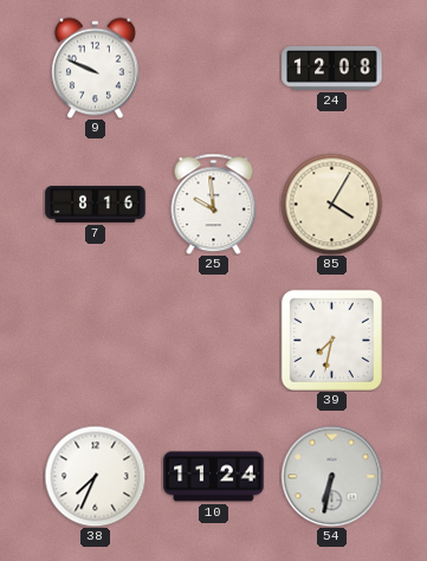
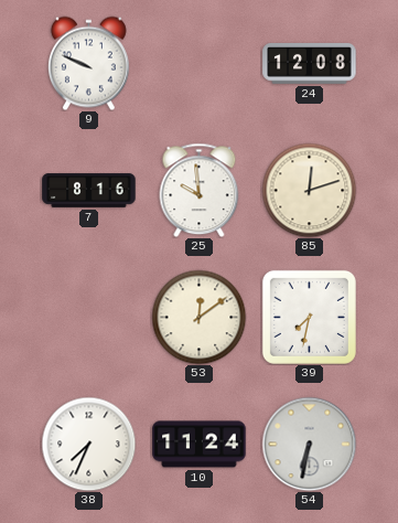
85: 4:05 -> 12:12
53: none -> 12:09
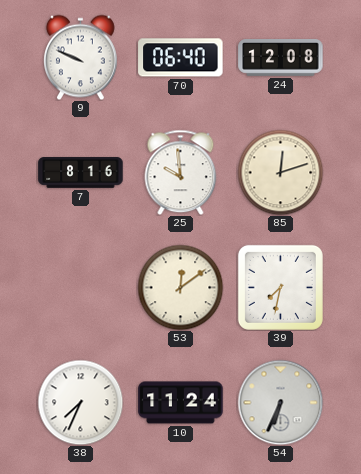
70: none -> 06:40
54: 6:32 -> 6:34
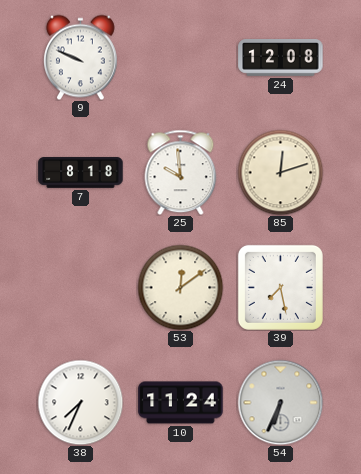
70: 06:40 -> none
7: 8:16 -> 8:18
39: 7:32 -> 7:28
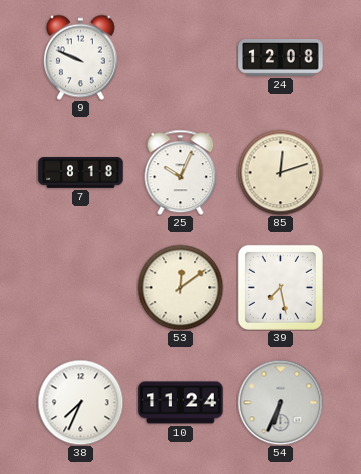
25: 9:59 -> 10:04
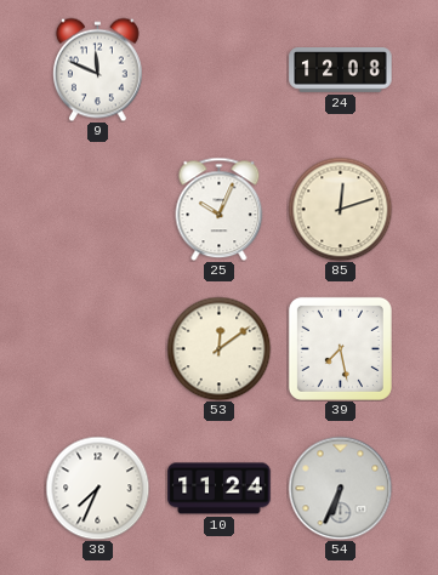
9: 9:49 -> 11:49
7: 8:18 -> none
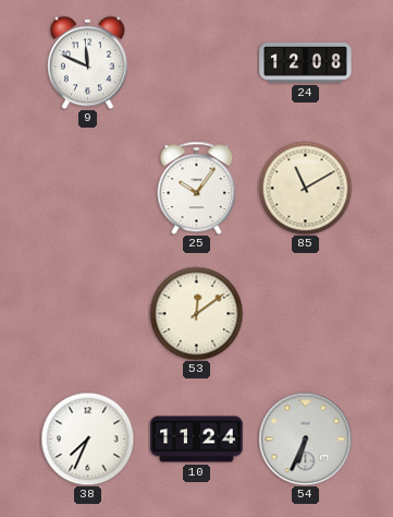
25: 10:04 -> 10:06
85: 12:12 -> 11:10
39: 7:28 -> none
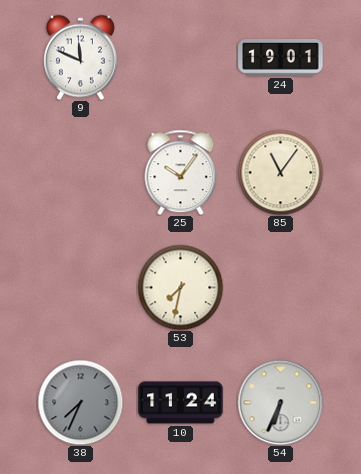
24: 12:08 -> 19:01
85: 11:10 -> 11:06
53: 12:09 -> 7:32
38 dial: white -> grey
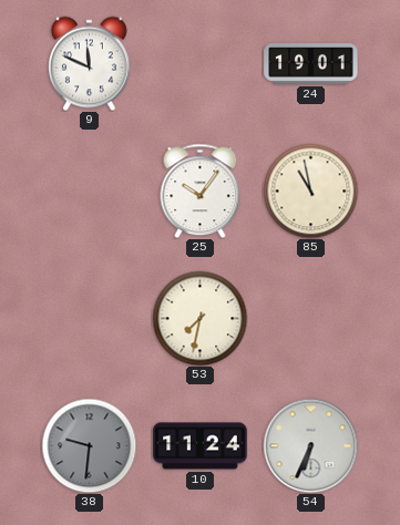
85: 11:06 -> 10:58
38: 7:34 -> 9:31
